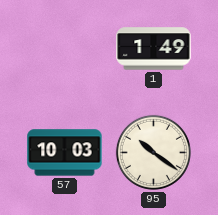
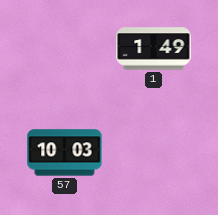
95: 10:21 -> none
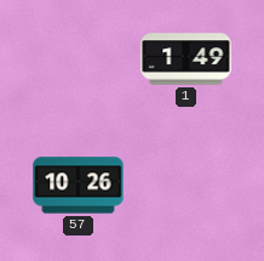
57: 10:03 -> 10:26
